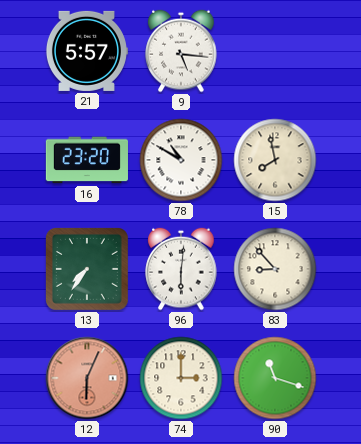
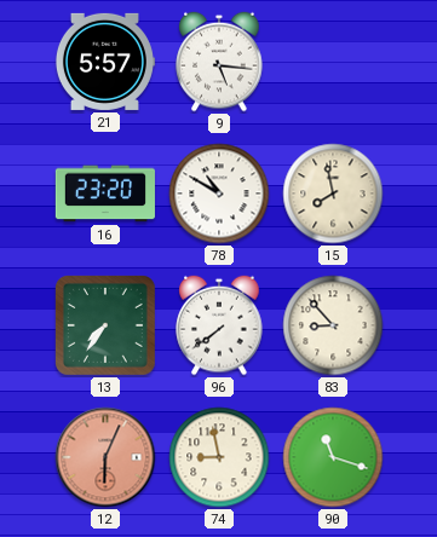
96: 6:01 -> 7:39
74: 3:00 -> 8:58
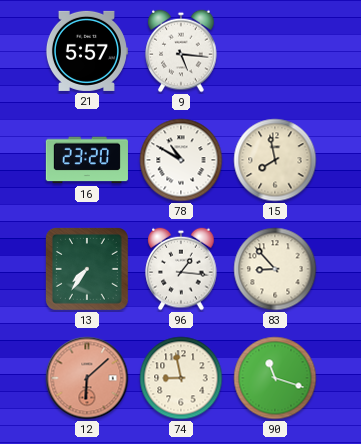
96: 7:39 -> 1:16
12: 6:04 -> 6:08
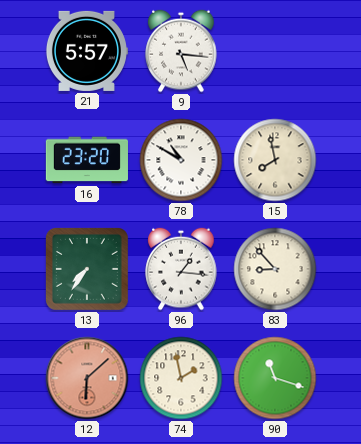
74: 8:58 -> 1:58
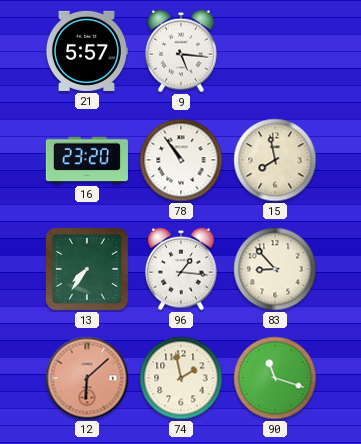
78: 10:50 -> 10:54
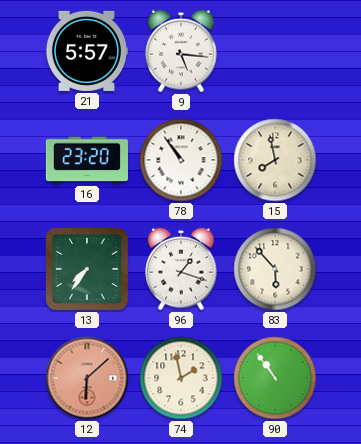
96: 1:16 -> 1:18
83: 8:53 -> 5:53
90: 11:18 -> 10:54
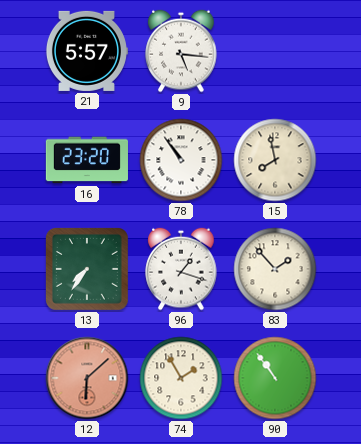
83: 5:53 -> 1:53
74: 1:58 -> 1:55
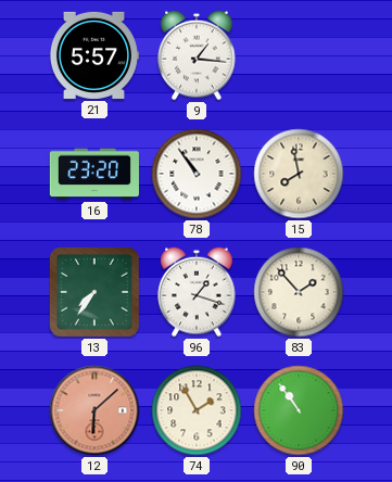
9: 5:16 -> 1:16
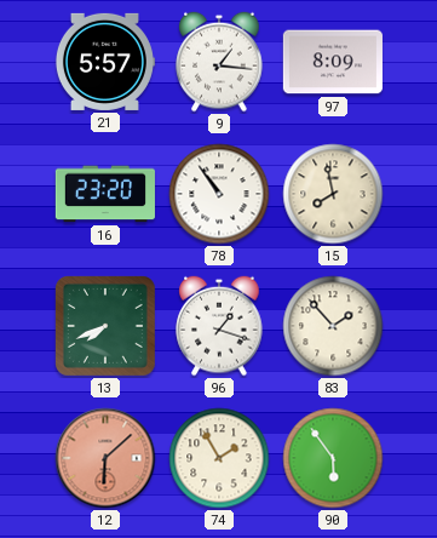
97: none -> 8:09
13: 7:36 -> 7:41
90: 10:54 -> 5:54
